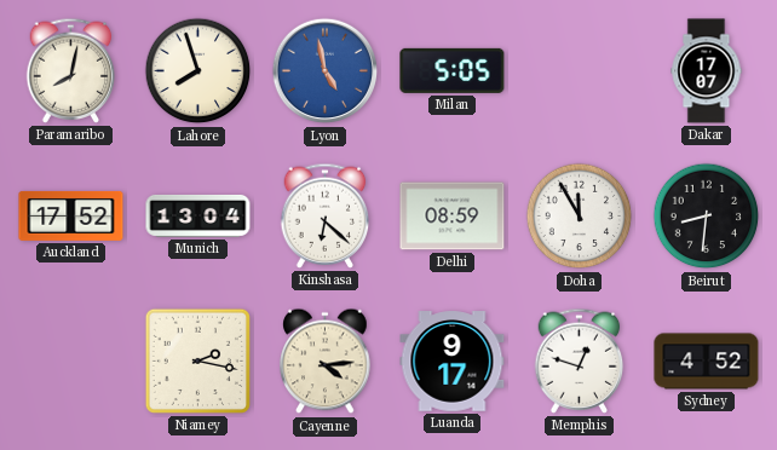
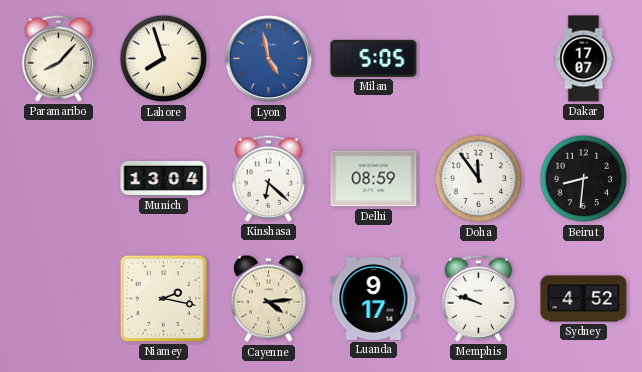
Paramaribo: 8:02 -> 8:07
Auckland: 17:52 -> none
Doha: 11:55 -> 11:54
Memphis: 12:48 -> 9:48
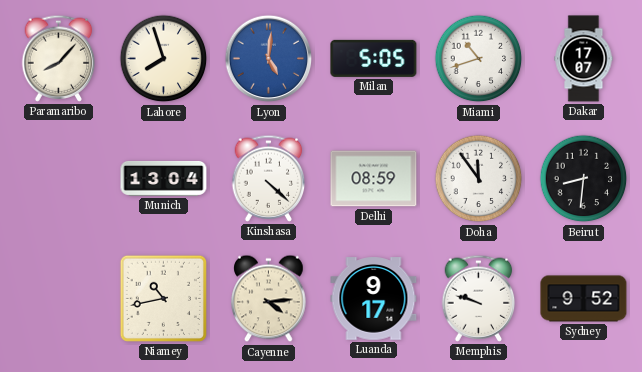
Lyon: 4:58 -> 5:01
Miami: none -> 10:42
Kinshasa: 6:22 -> 4:22
Niamey: 2:17 -> 10:43
Sydney: 4:52 -> 9:52
